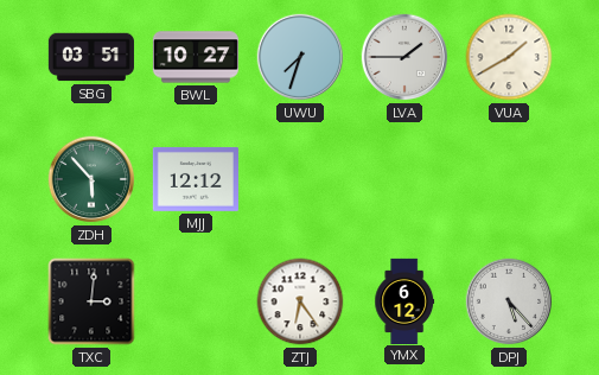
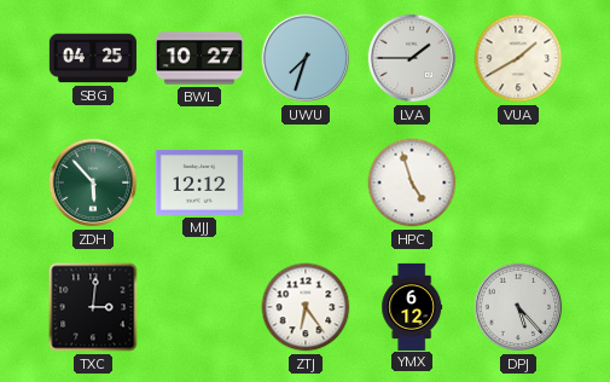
SBG: 03:51 -> 04:25
HPC: none -> 4:57
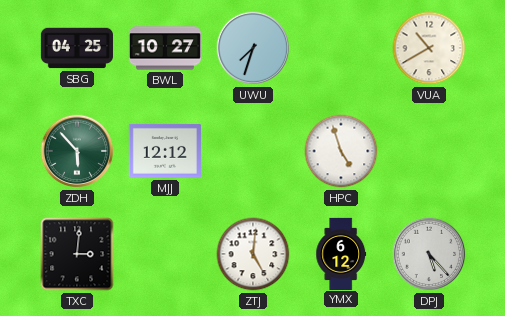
LVA: 1:45 -> none
VUA: 1:40 -> 10:40
ZTJ: 6:24 -> 5:01
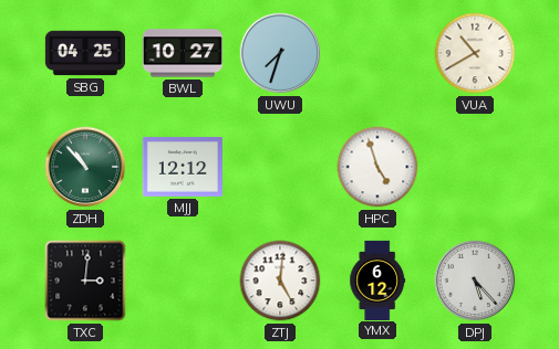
ZDH: 5:53 -> 10:53
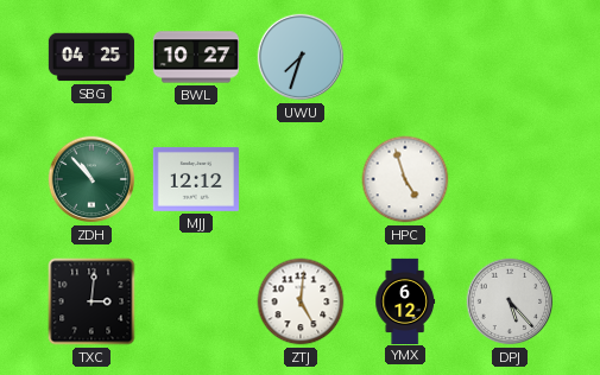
VUA: 10:40 -> none
